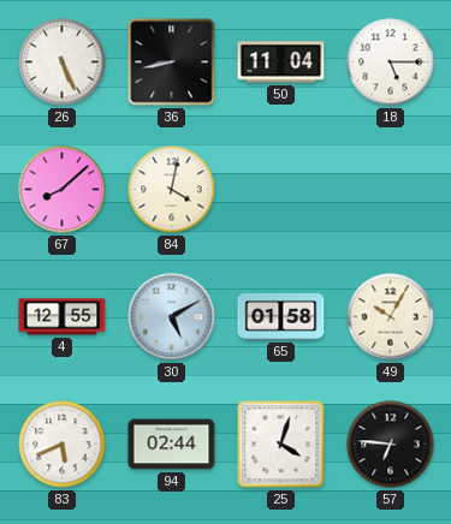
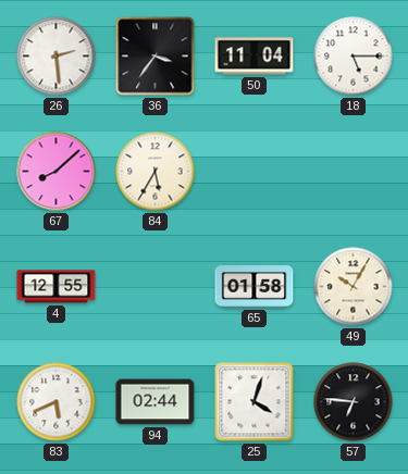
26: 5:26 -> 2:29
36: 8:43 -> 3:36
84: 4:02 -> 5:35
30: 5:10 -> none
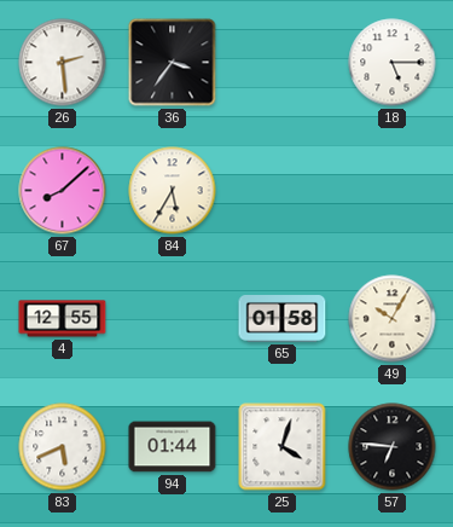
50: 11:04 -> none
94: 02:44 -> 01:44
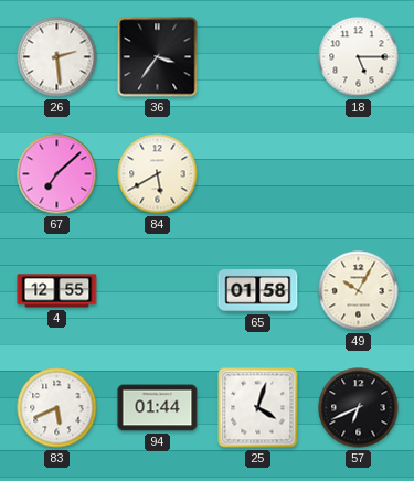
67: 8:08 -> 7:08
84: 5:35 -> 5:40
57: 6:46 -> 6:41
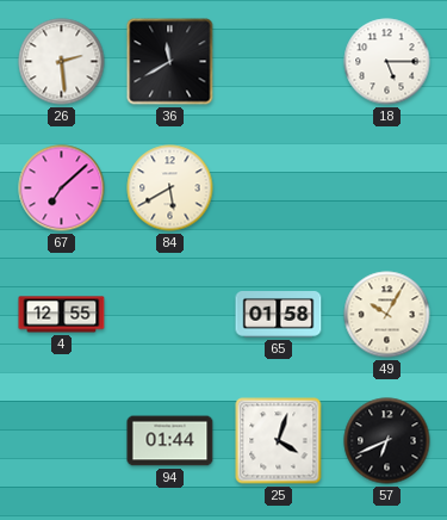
36: 3:36 -> 11:40
83: 5:41 -> none
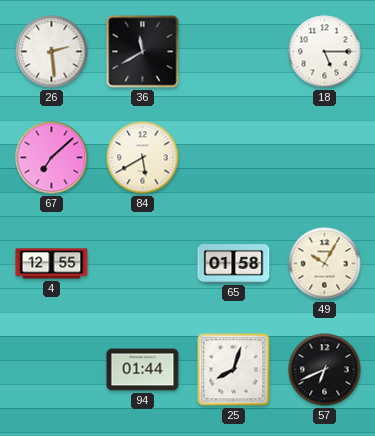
25: 4:03 -> 8:03
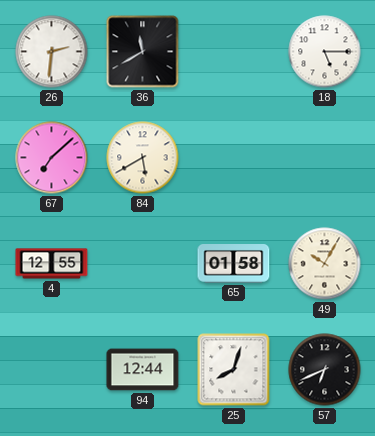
26: 2:29 -> 2:31
94: 01:44 -> 12:44
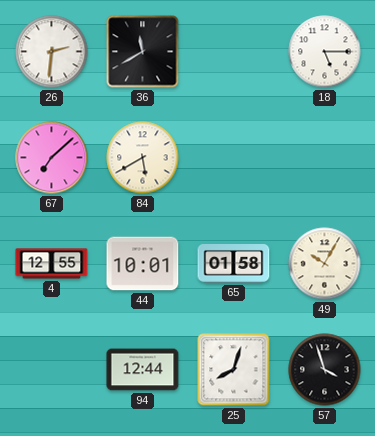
44: none -> 10:01
57: 6:41 -> 3:57
